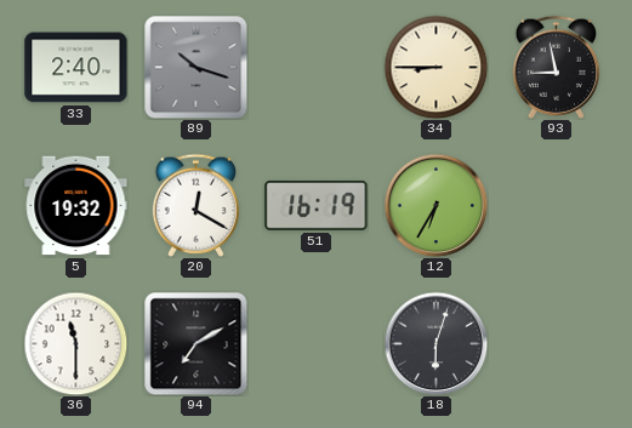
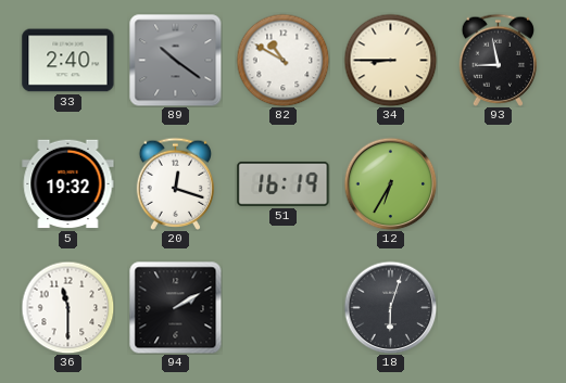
89: 10:18 -> 10:21
82: none -> 10:50
20: 12:20 -> 12:18
94: 7:10 -> 2:10
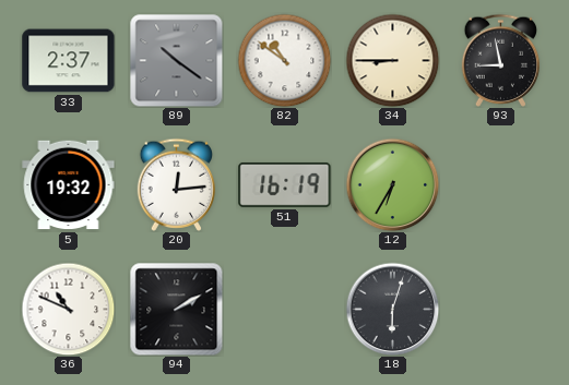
33: 2:40 -> 2:37
82: 10:50 -> 10:51
20: 12:18 -> 12:14
36: 11:30 -> 10:49
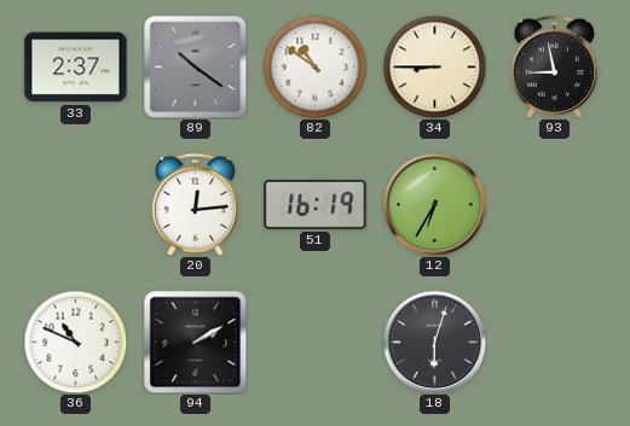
5: 19:32 -> none
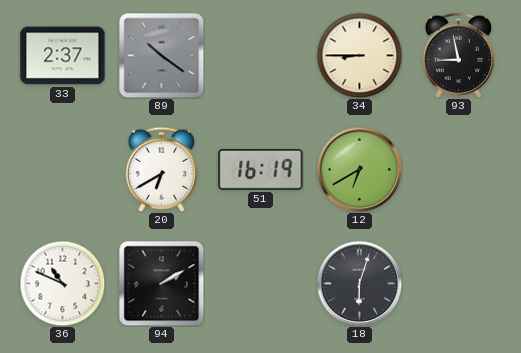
82: 10:51 -> none
20: 12:14 -> 6:40
12: 6:35 -> 6:40
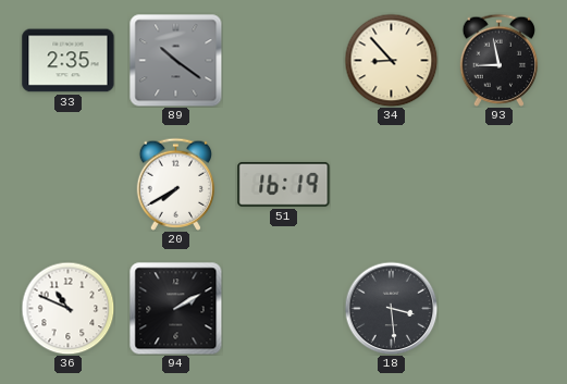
33: 2:37 -> 2:35
34: 8:45 -> 8:53
20: 6:40 -> 7:40
12: 6:40 -> none
18: 6:03 -> 3:29
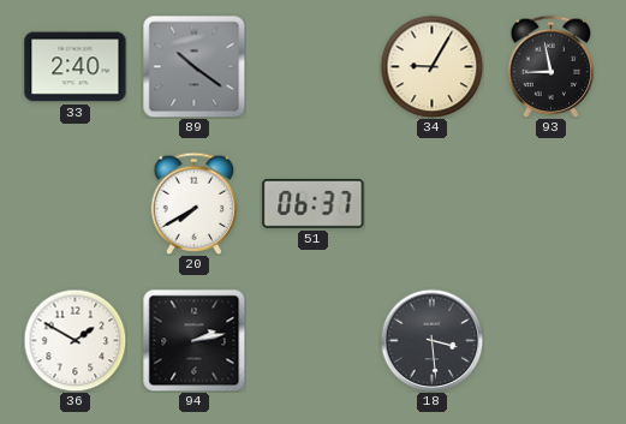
33: 2:35 -> 2:40
34: 8:53 -> 9:05
51: 16:19 -> 06:37
36: 10:49 -> 1:50
94: 2:10 -> 2:13
